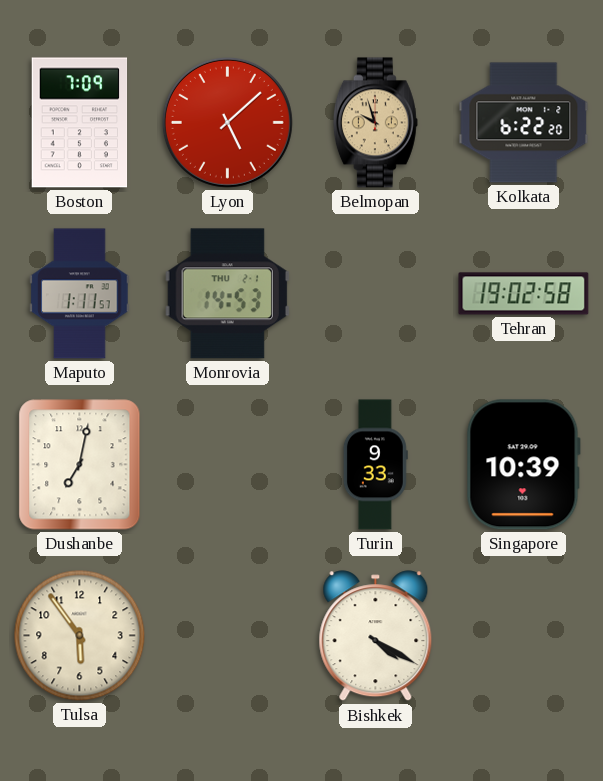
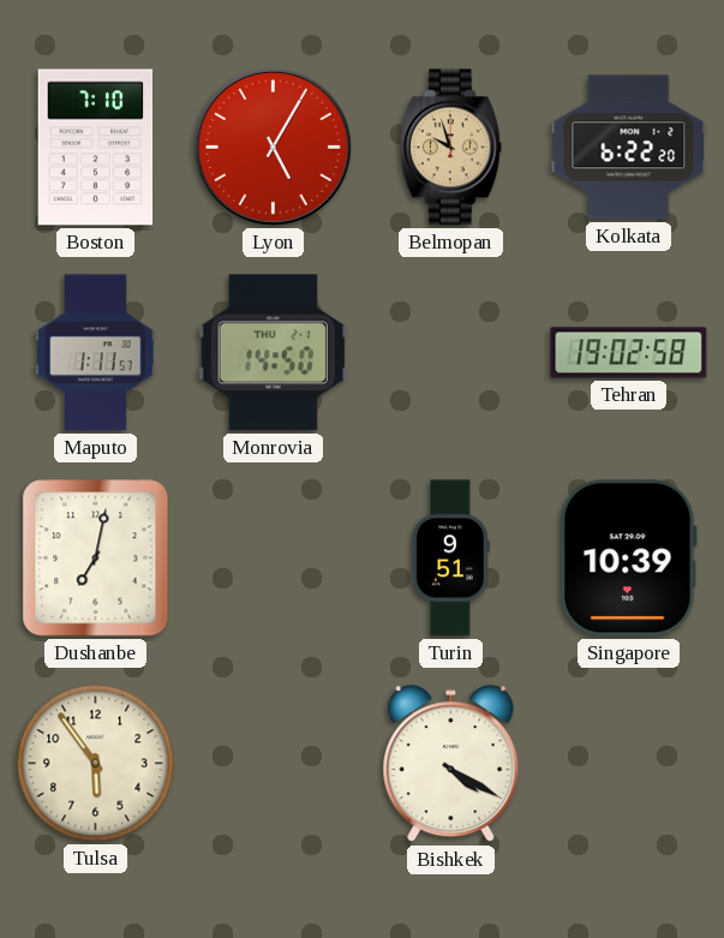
Boston: 7:09 -> 7:10
Lyon: 5:08 -> 5:05
Monrovia: 14:53 -> 14:50
Turin: 9:33 -> 9:51
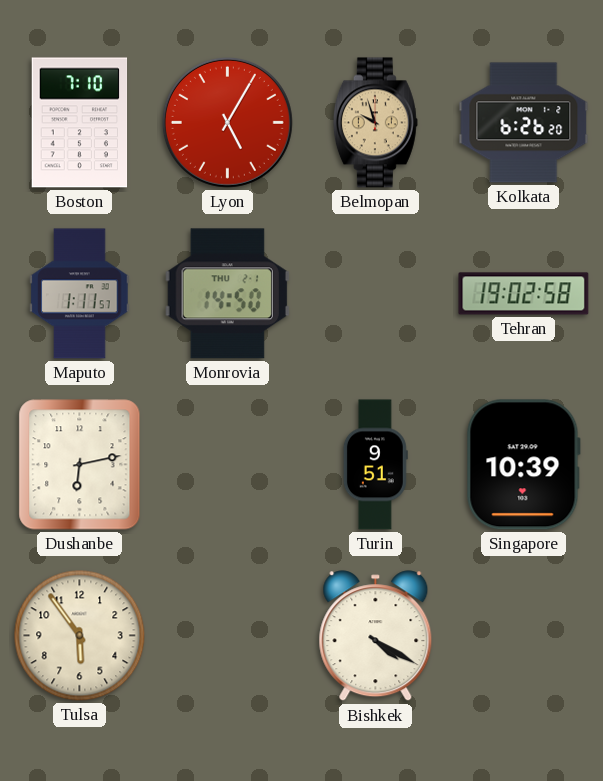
Kolkata: 6:22 -> 6:26
Dushanbe: 7:02 -> 6:13
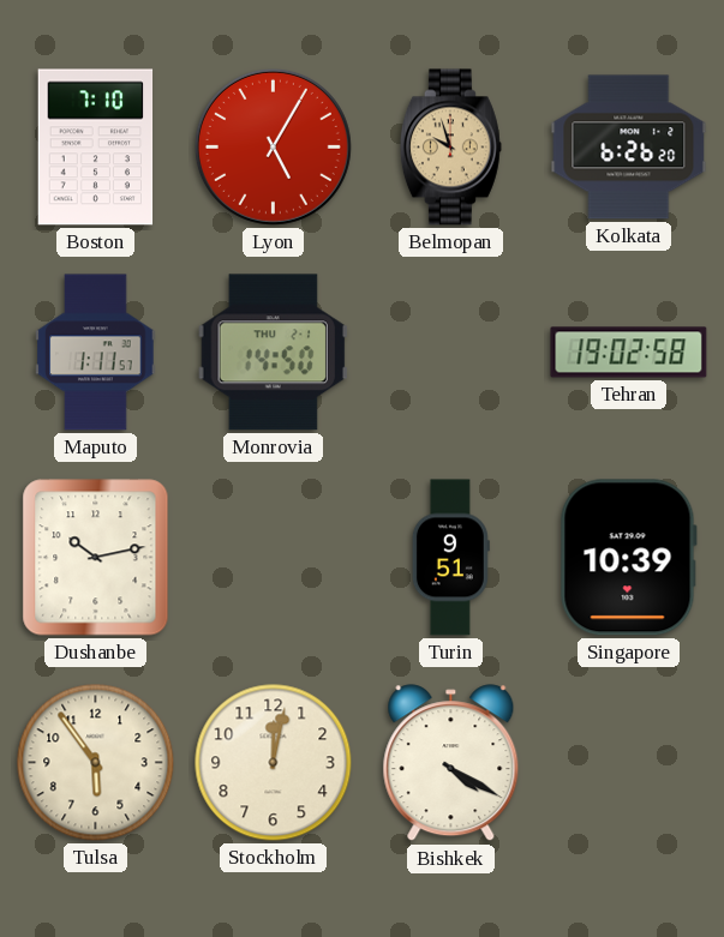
Dushanbe: 6:13 -> 10:13
Stockholm: none -> 12:02
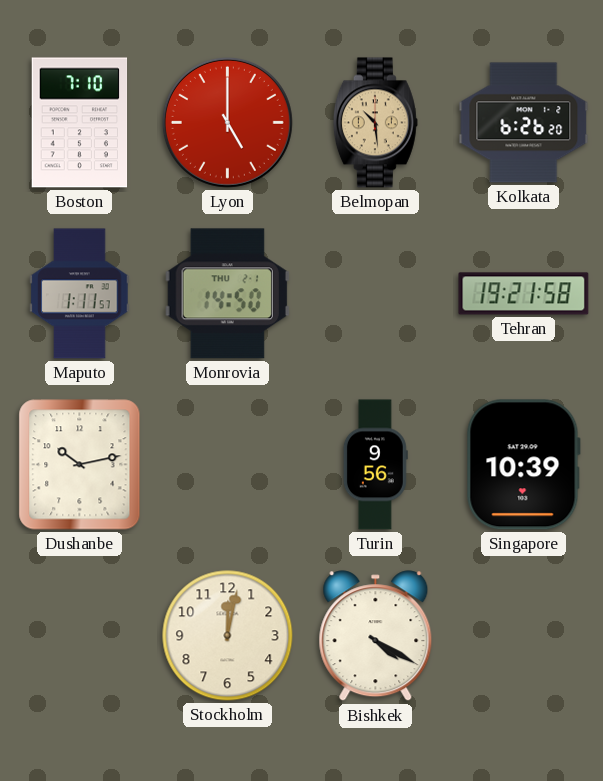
Lyon: 5:05 -> 5:00
Belmopan: 9:57 -> 10:29
Tehran: 19:02 -> 19:21
Turin: 9:51 -> 9:56
Tulsa: 5:54 -> none
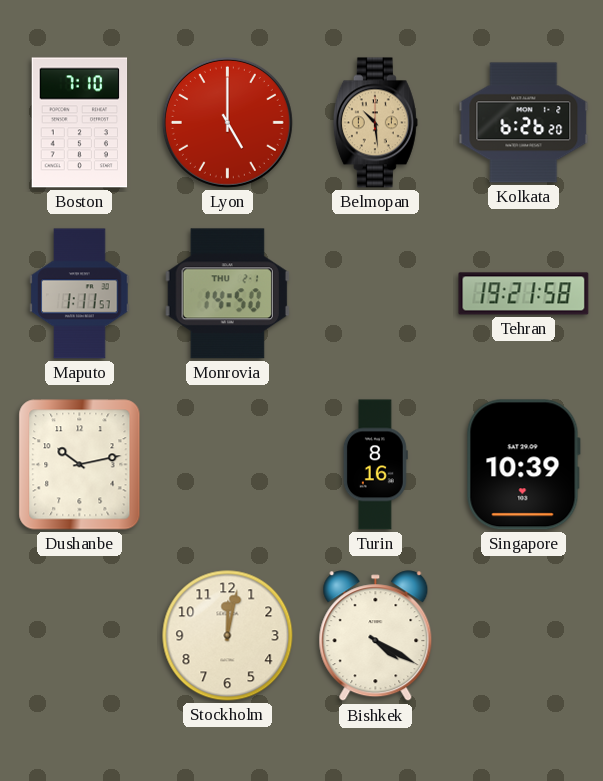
Turin: 9:56 -> 8:16
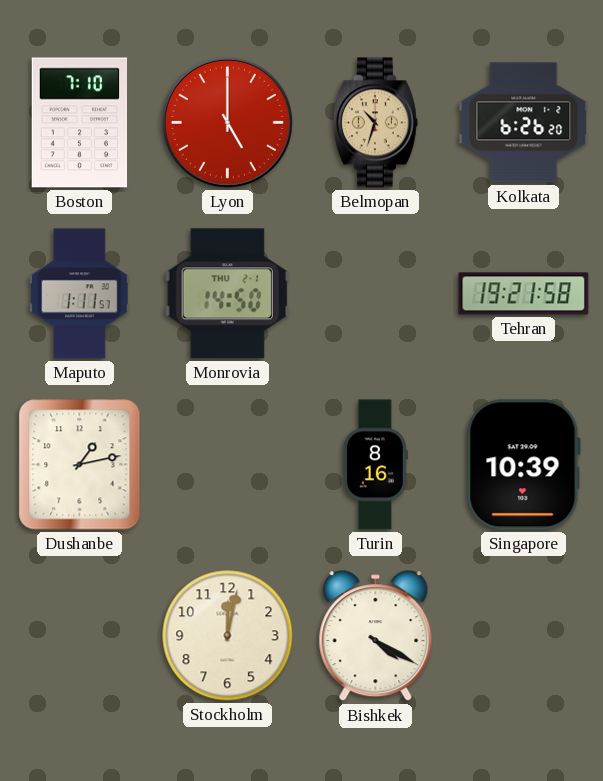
Belmopan: 10:29 -> 10:33
Dushanbe: 10:13 -> 1:13
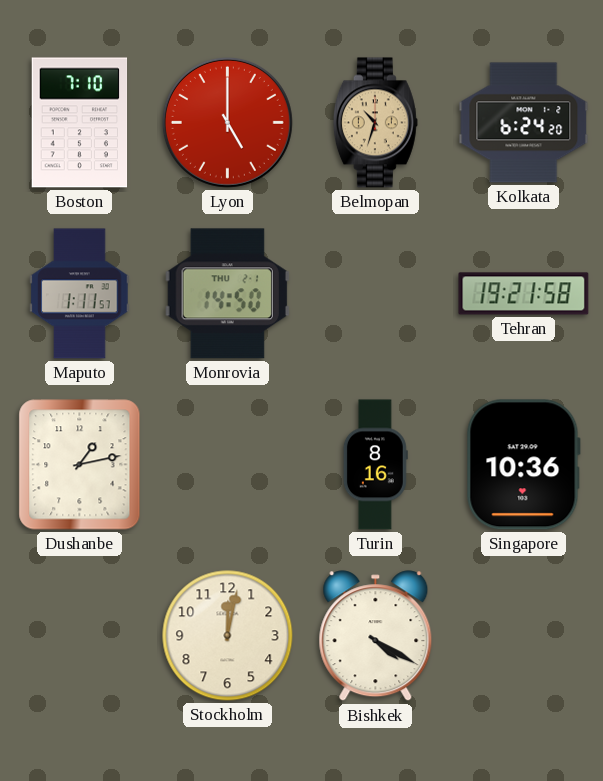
Kolkata: 6:26 -> 6:24
Singapore: 10:39 -> 10:36
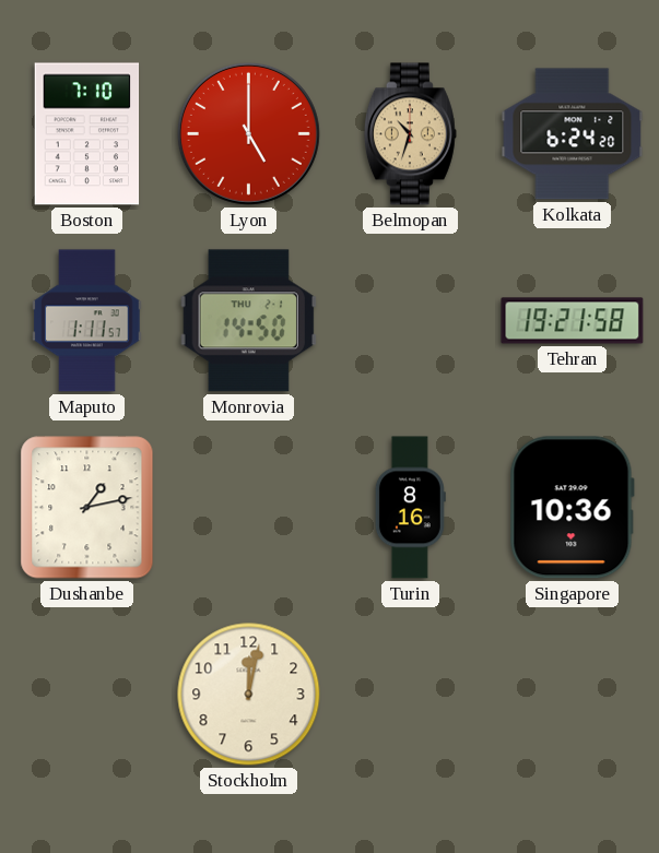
Bishkek: 4:20 -> none
